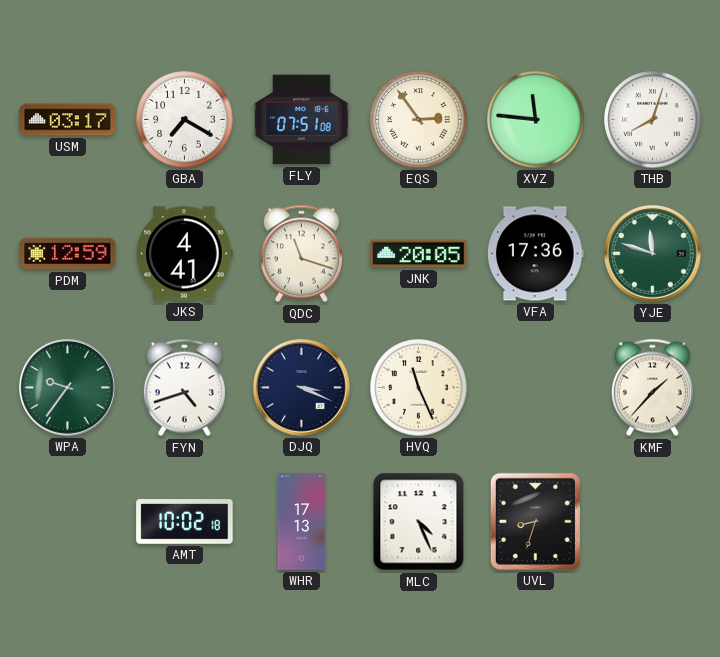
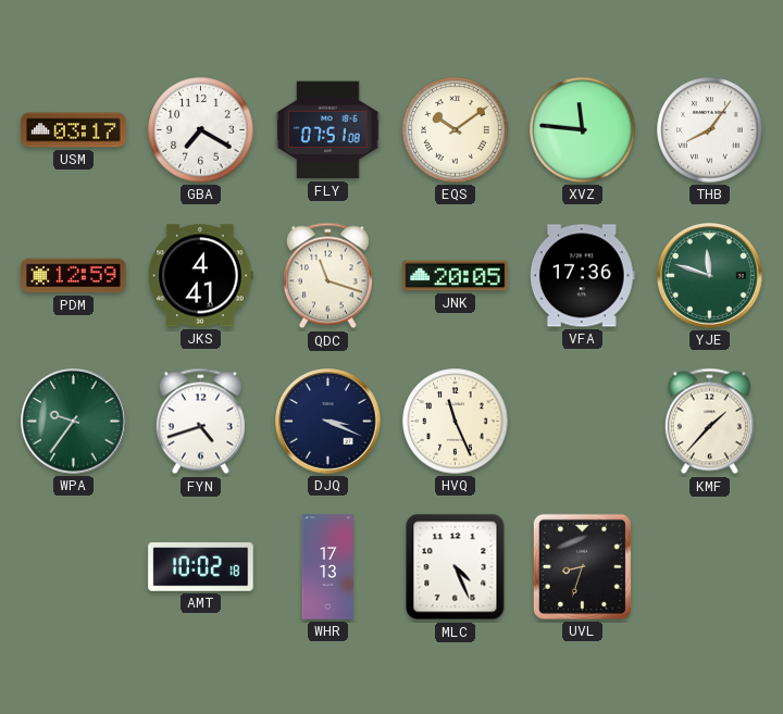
EQS: 2:54 -> 10:09
THB: 8:03 -> 8:06
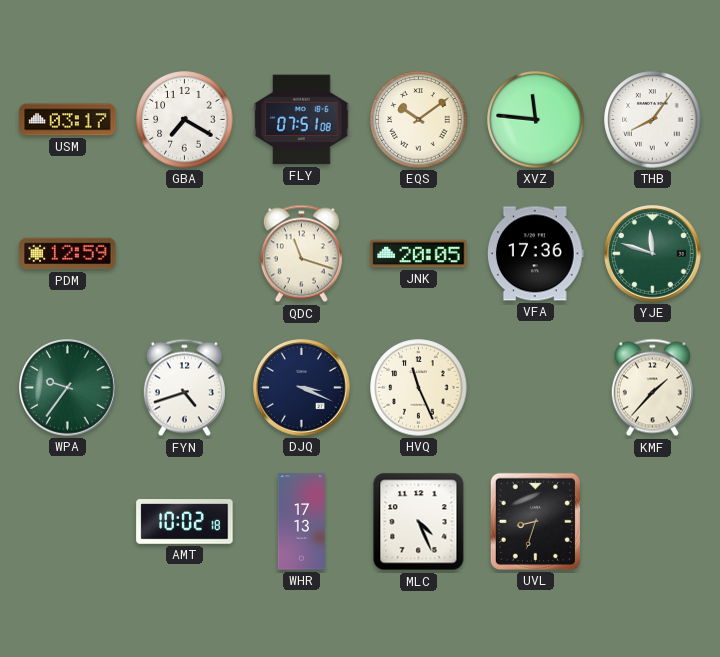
JKS: 4:41 -> none
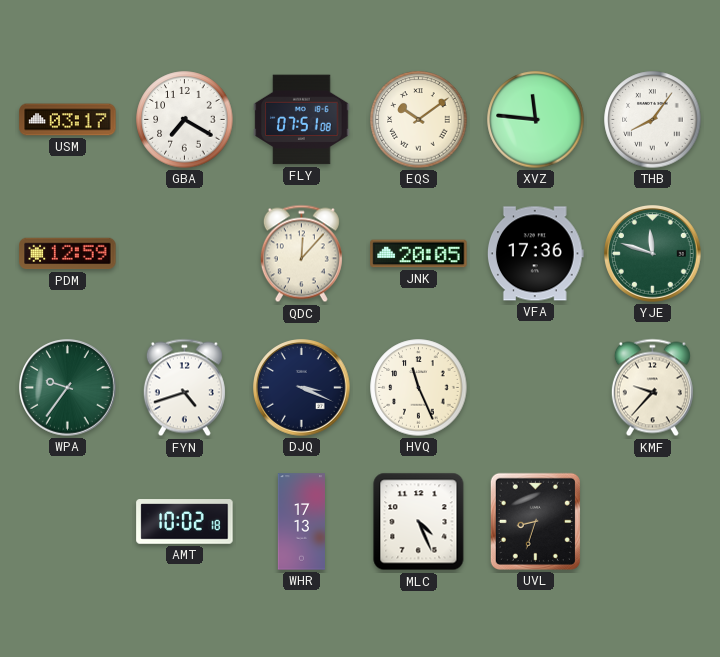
QDC: 11:18 -> 12:07
KMF: 1:37 -> 9:37
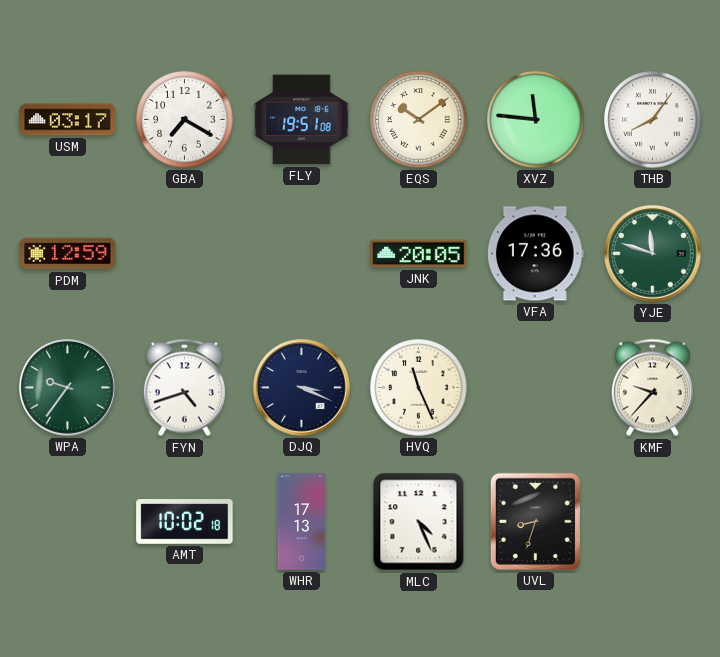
FLY: 07:51 -> 19:51
QDC: 12:07 -> none
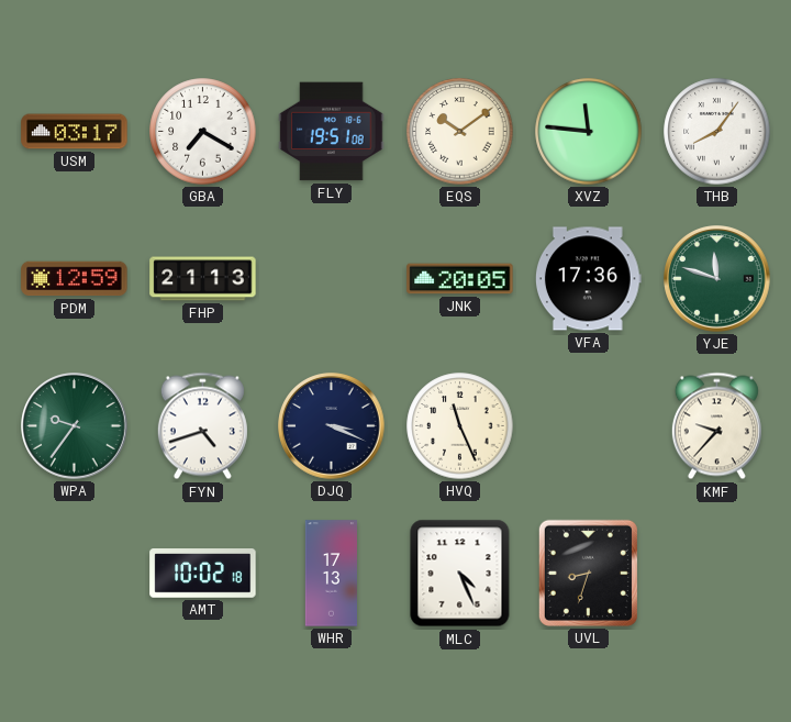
FHP: none -> 21:13
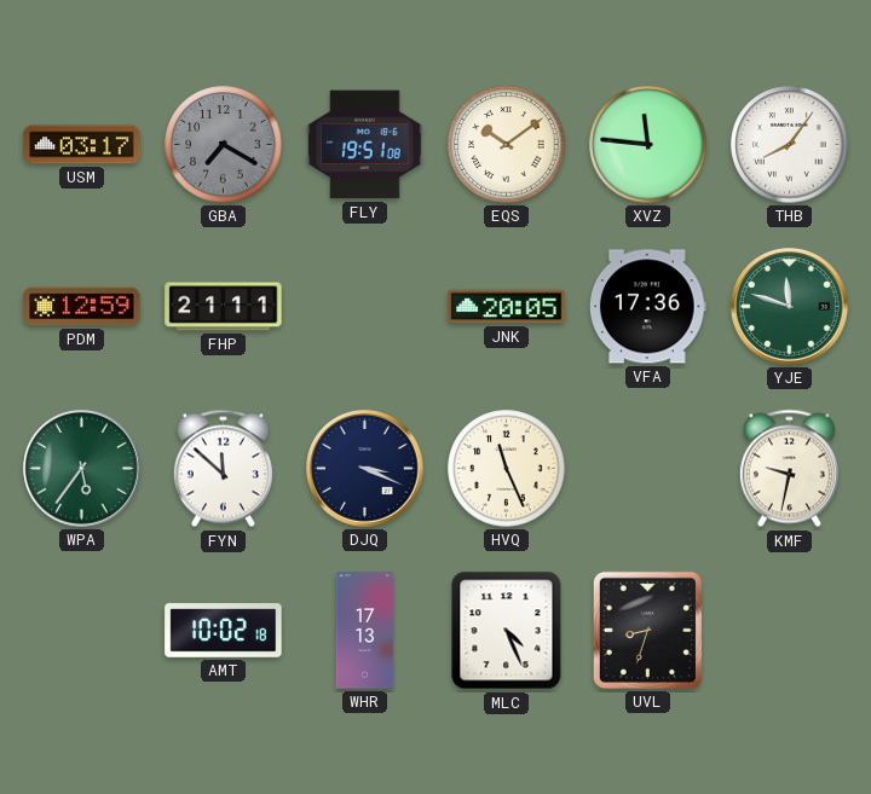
GBA dial: white -> grey
FHP: 21:13 -> 21:11
WPA: 9:36 -> 5:36
FYN: 4:42 -> 11:52
KMF: 9:37 -> 9:32
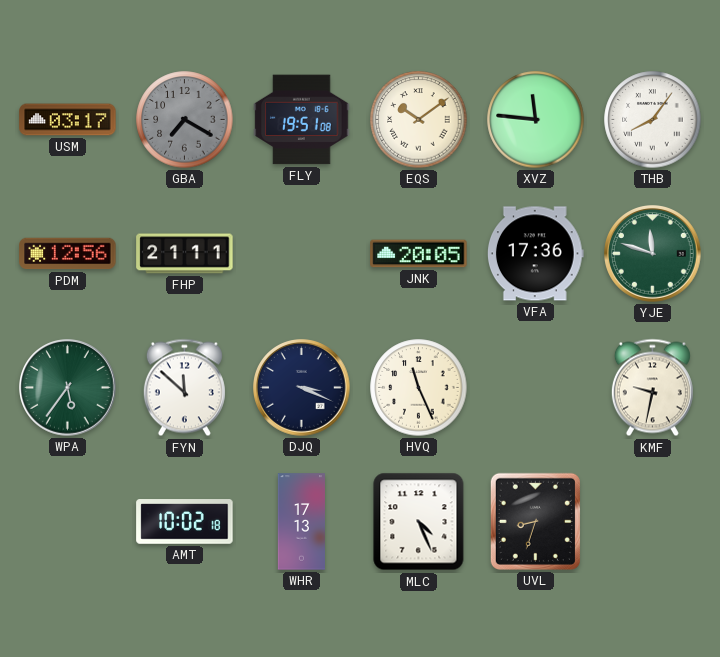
PDM: 12:59 -> 12:56
